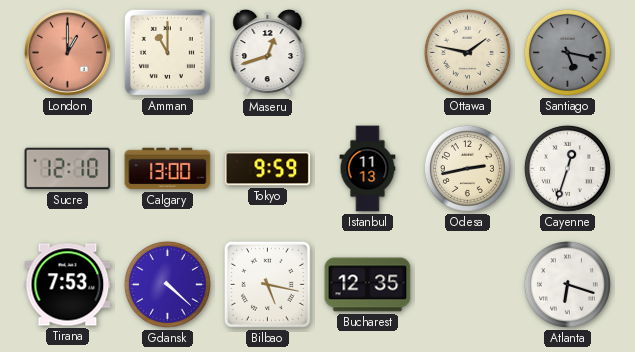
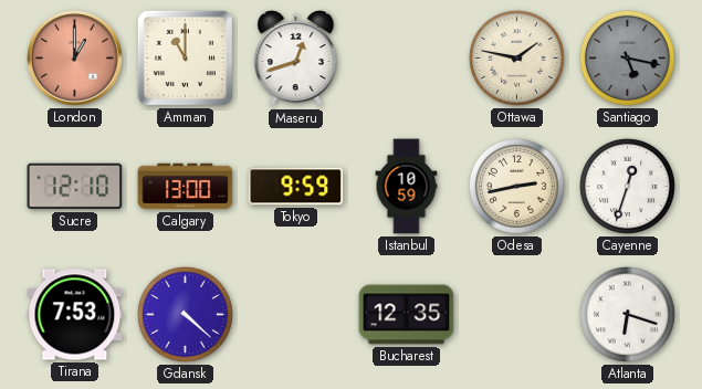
Istanbul: 11:13 -> 10:59
Bilbao: 5:17 -> none
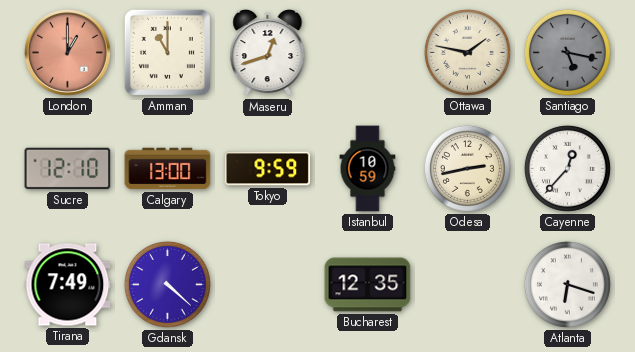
Cayenne: 12:33 -> 12:37
Tirana: 7:53 -> 7:49
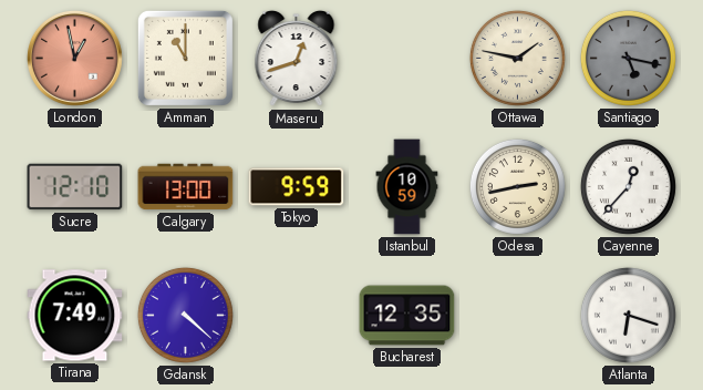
London: 1:00 -> 12:58
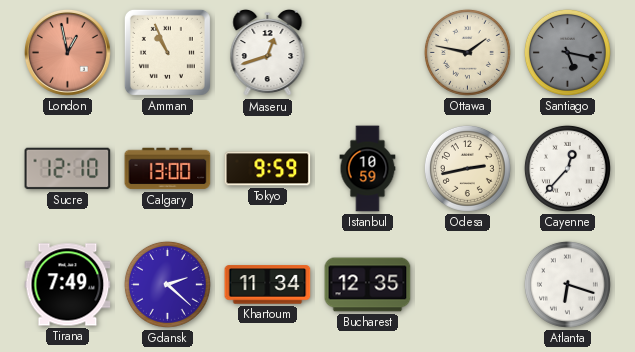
Amman: 11:00 -> 10:56
Gdansk: 4:22 -> 2:22
Khartoum: none -> 11:34
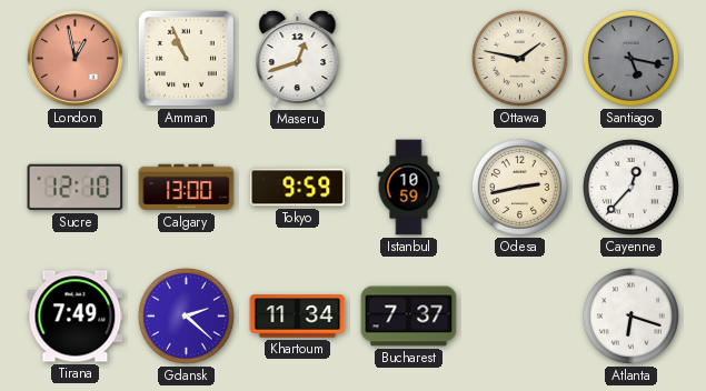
Bucharest: 12:35 -> 7:37
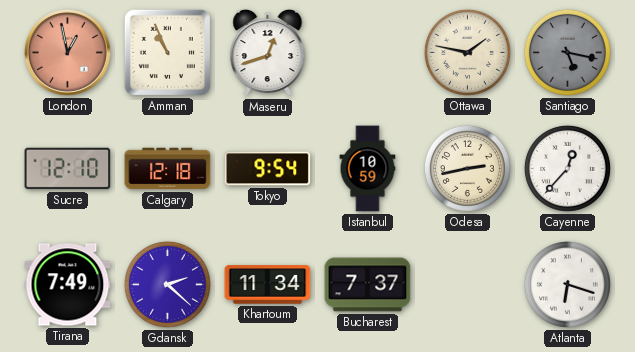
Calgary: 13:00 -> 12:18
Tokyo: 9:59 -> 9:54
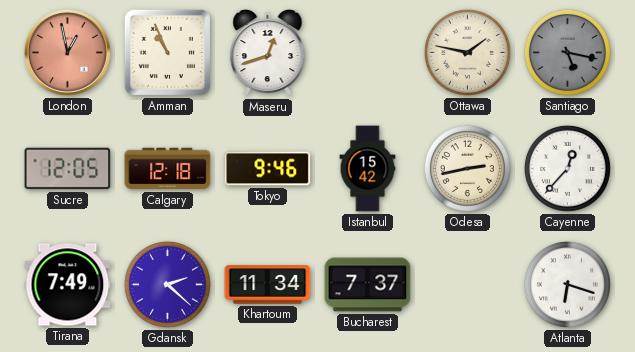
Sucre: 12:10 -> 12:05
Tokyo: 9:54 -> 9:46
Istanbul: 10:59 -> 15:42
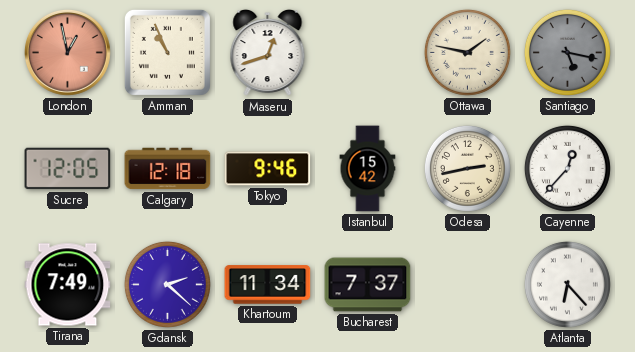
Atlanta: 6:18 -> 6:23
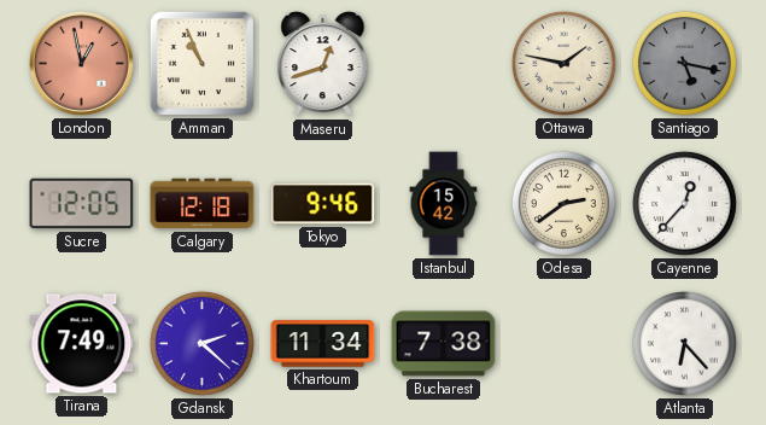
Odesa: 2:43 -> 2:39
Bucharest: 7:37 -> 7:38
